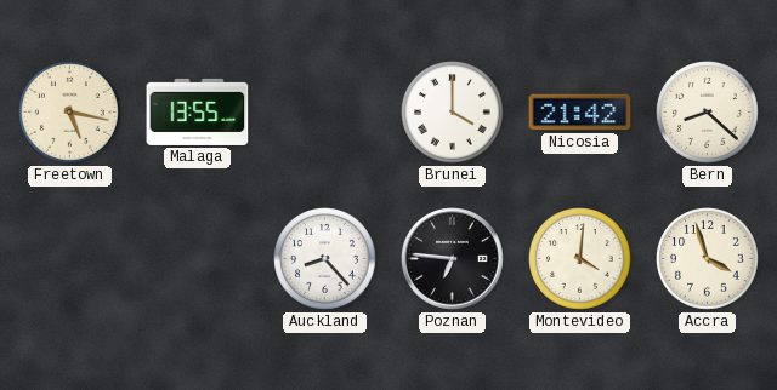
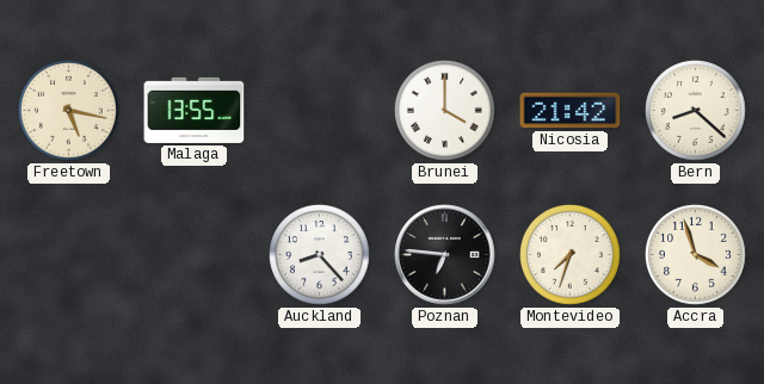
Montevideo: 4:01 -> 7:33
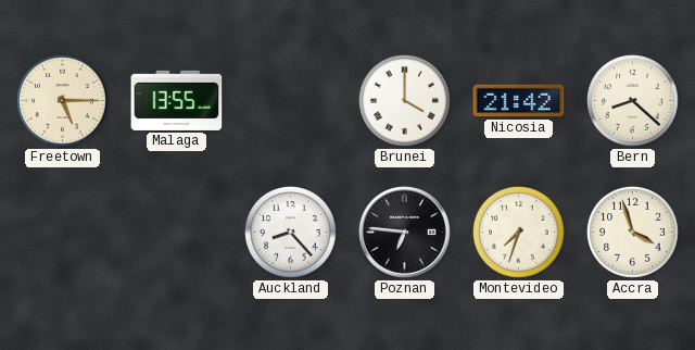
Freetown: 5:17 -> 5:15
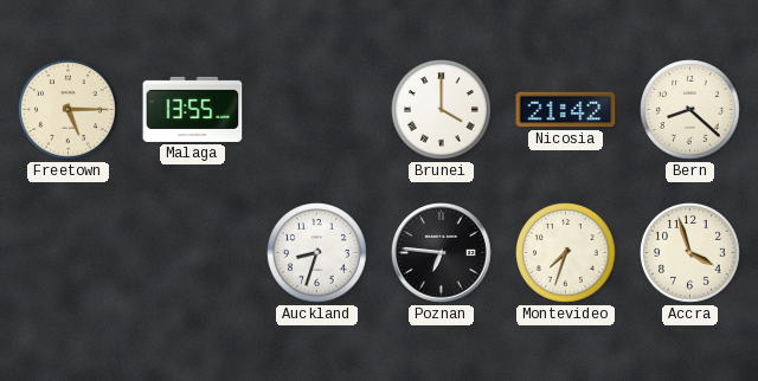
Auckland: 8:23 -> 8:33
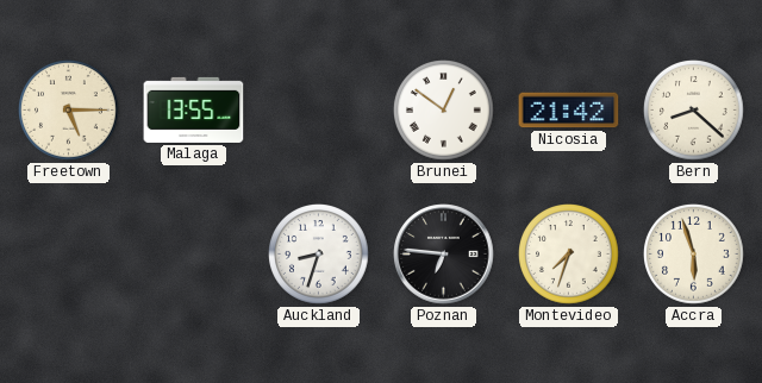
Brunei: 4:00 -> 12:51
Accra: 3:57 -> 5:57
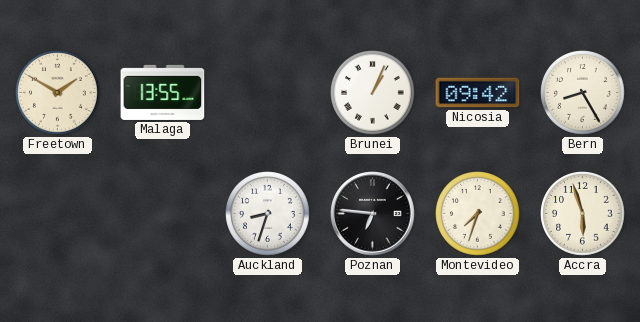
Freetown: 5:15 -> 1:50
Brunei: 12:51 -> 1:04
Nicosia: 21:42 -> 09:42
Bern: 8:22 -> 8:25
